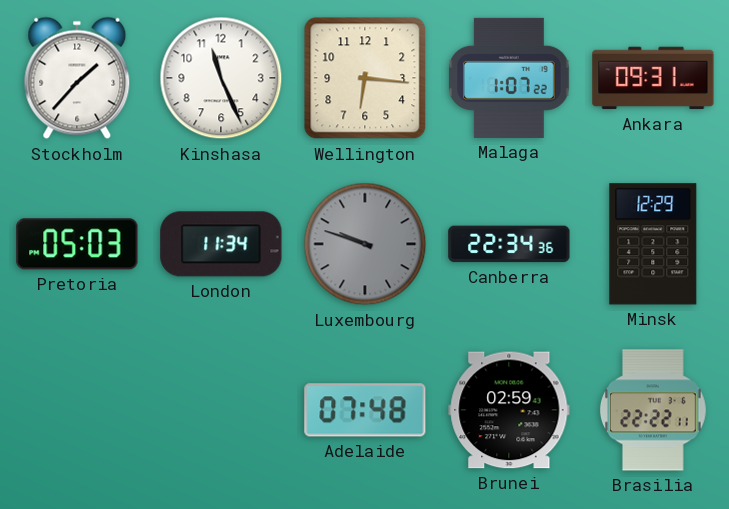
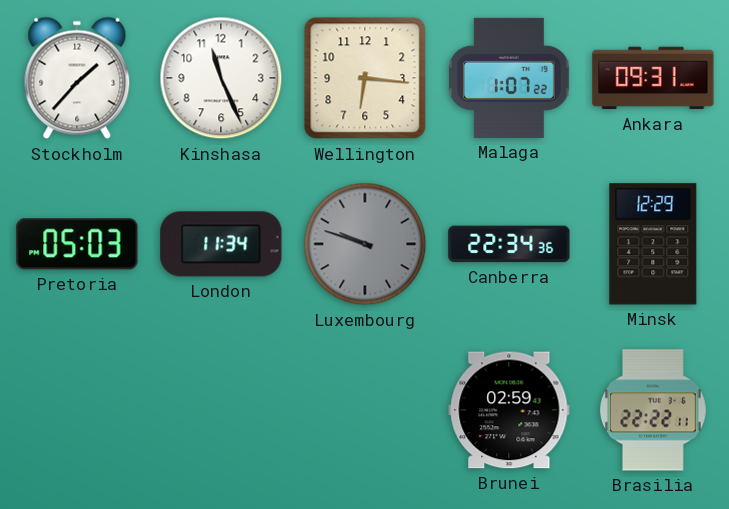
Adelaide: 07:48 -> none
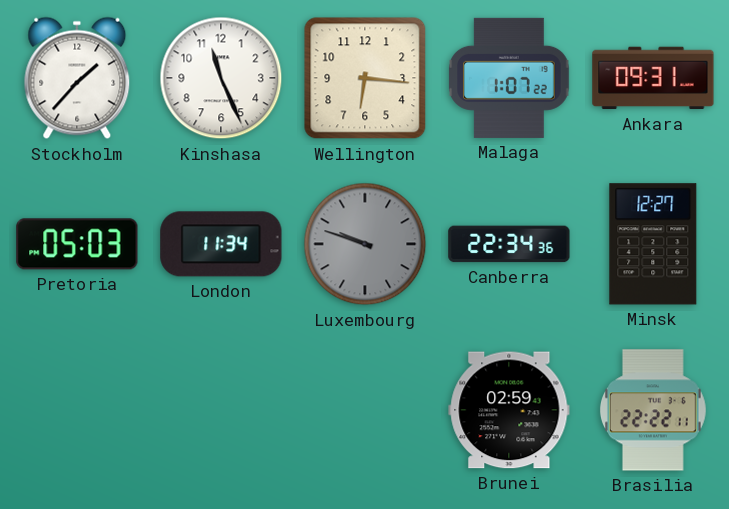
Minsk: 12:29 -> 12:27
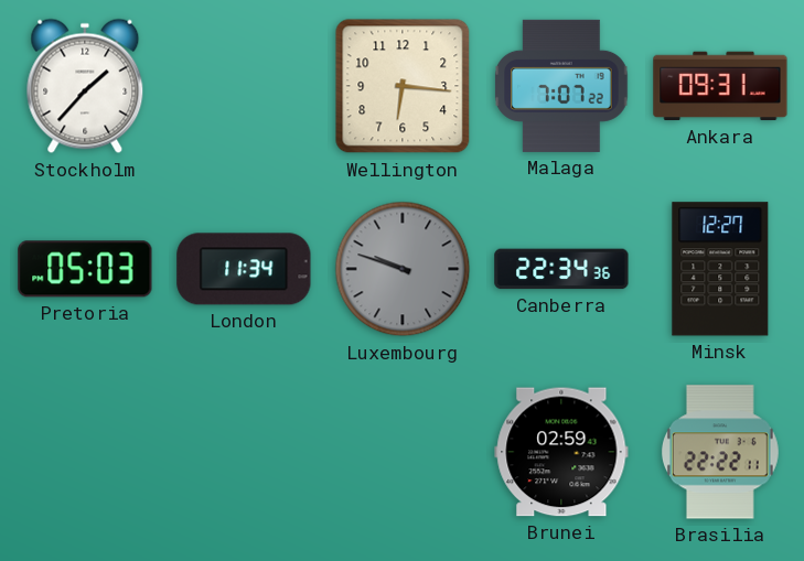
Kinshasa: 11:26 -> none
Malaga: 1:07 -> 7:07
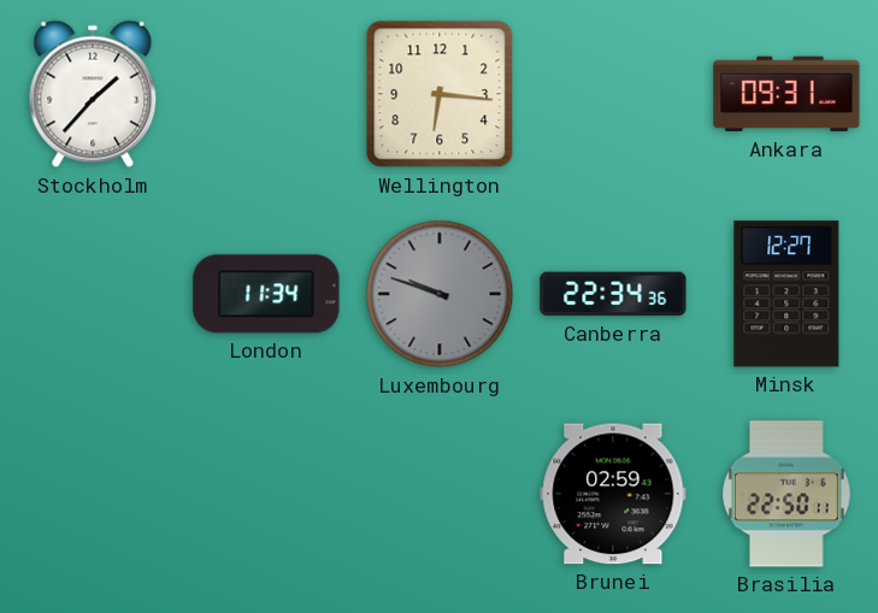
Malaga: 7:07 -> none
Pretoria: 05:03 -> none
Brasilia: 22:22 -> 22:50
